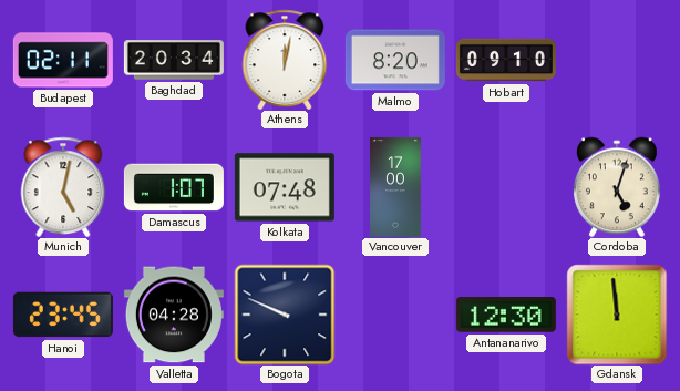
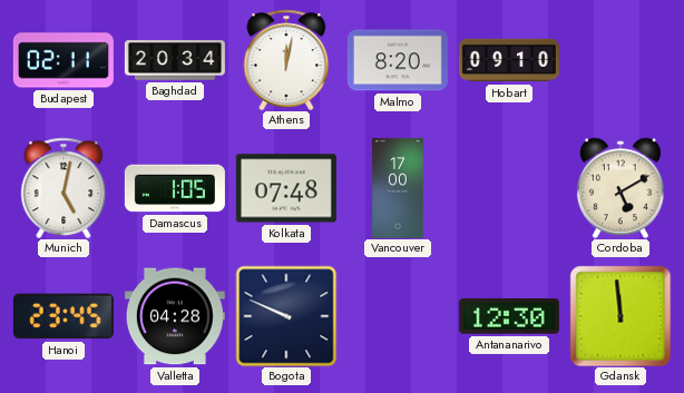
Damascus: 1:07 -> 1:05
Cordoba: 5:03 -> 5:10
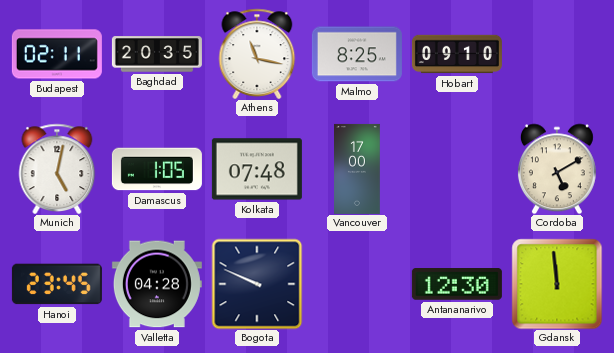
Baghdad: 20:34 -> 20:35
Athens: 12:02 -> 11:17
Malmo: 8:20 -> 8:25
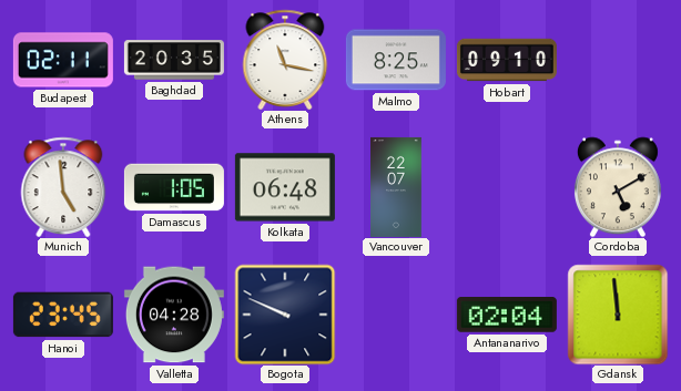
Munich: 5:02 -> 4:59
Kolkata: 07:48 -> 06:48
Vancouver: 17:00 -> 22:07
Antananarivo: 12:30 -> 02:04
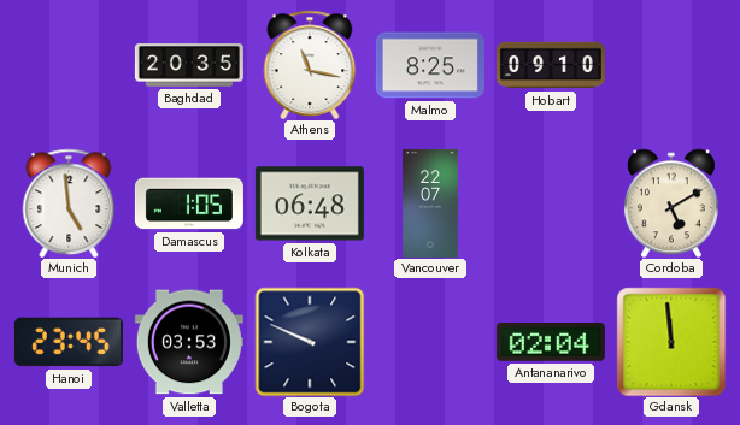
Budapest: 02:11 -> none
Valletta: 04:28 -> 03:53
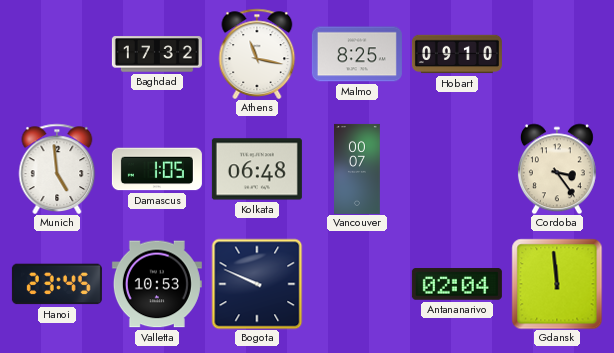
Baghdad: 20:35 -> 17:32
Vancouver: 22:07 -> 00:07
Cordoba: 5:10 -> 3:24
Valletta: 03:53 -> 10:53
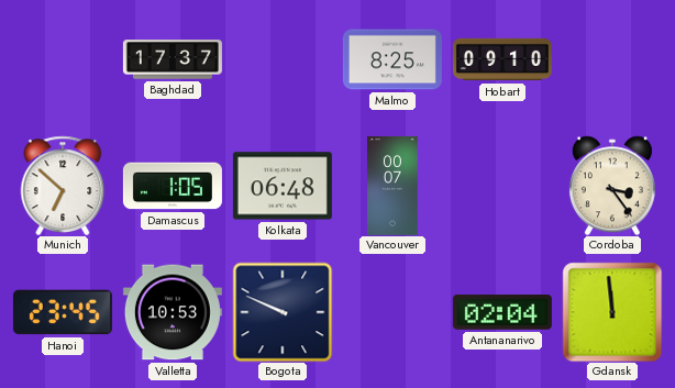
Baghdad: 17:32 -> 17:37
Athens: 11:17 -> none
Munich: 4:59 -> 6:52
